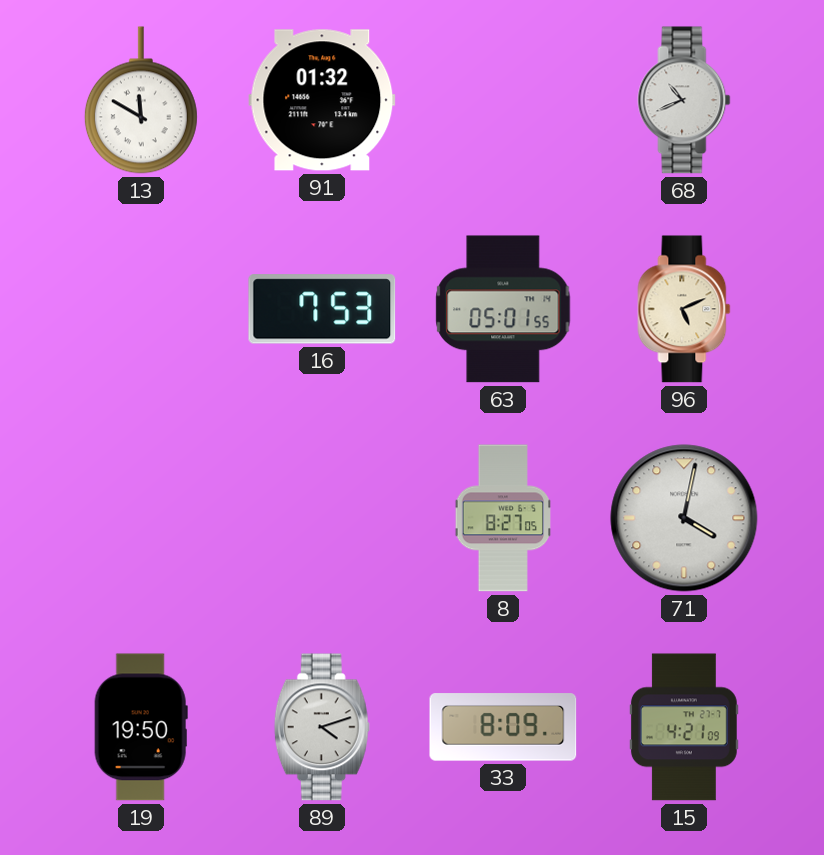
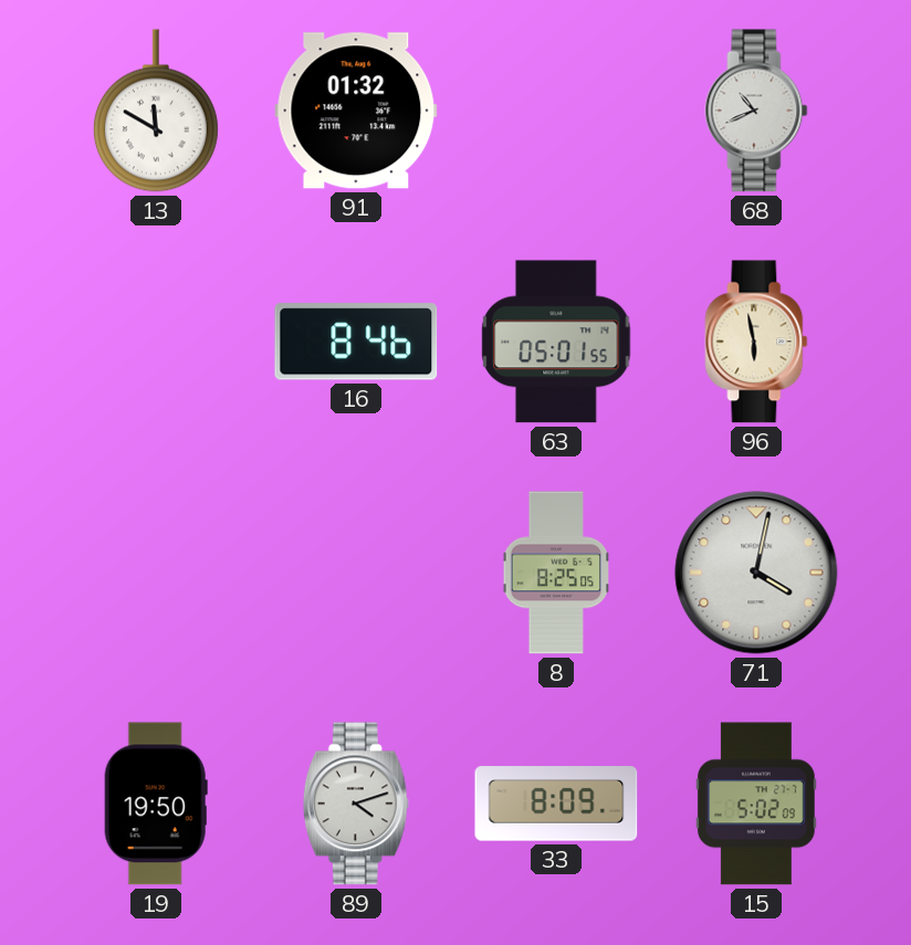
16: 7:53 -> 8:46
96: 5:11 -> 5:58
8: 8:27 -> 8:25
15: 4:21 -> 5:02
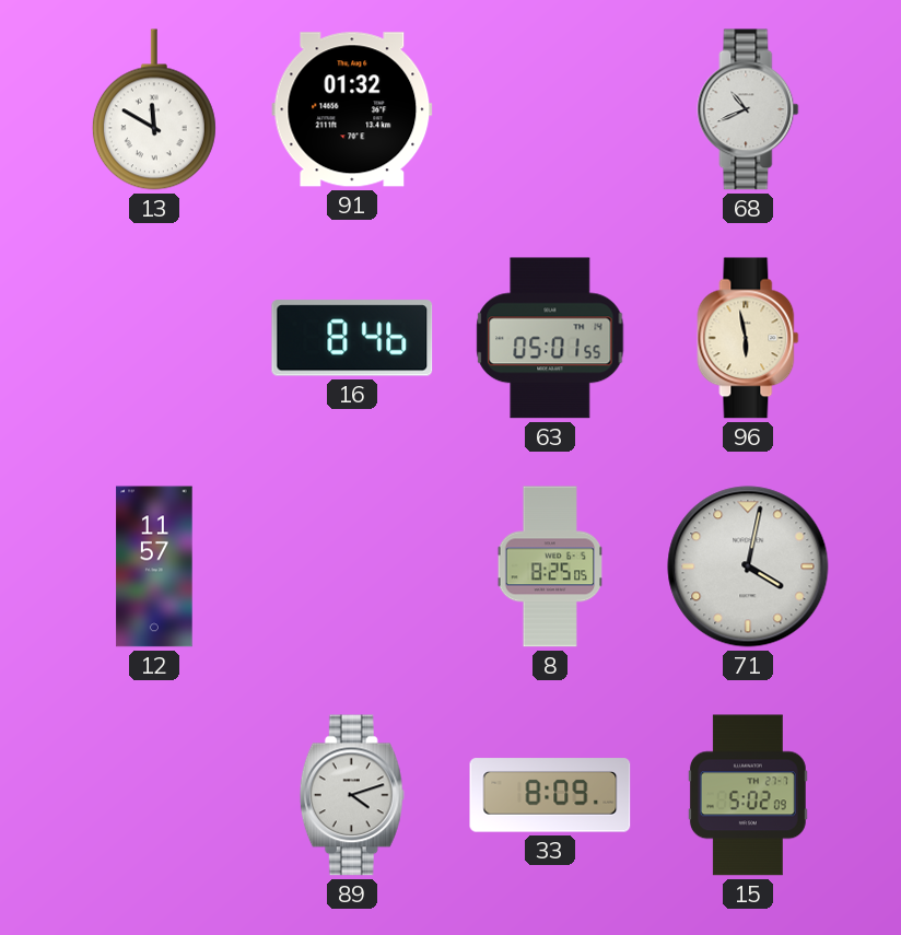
12: none -> 11:57
19: 19:50 -> none
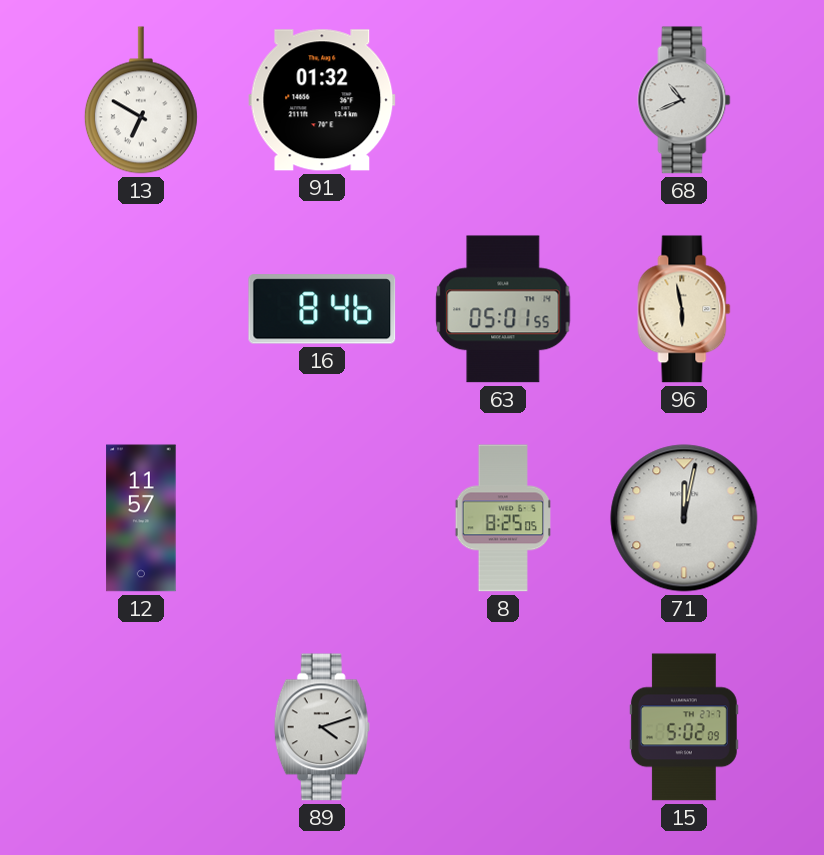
13: 11:50 -> 6:50
71: 4:02 -> 12:02
33: 8:09 -> none
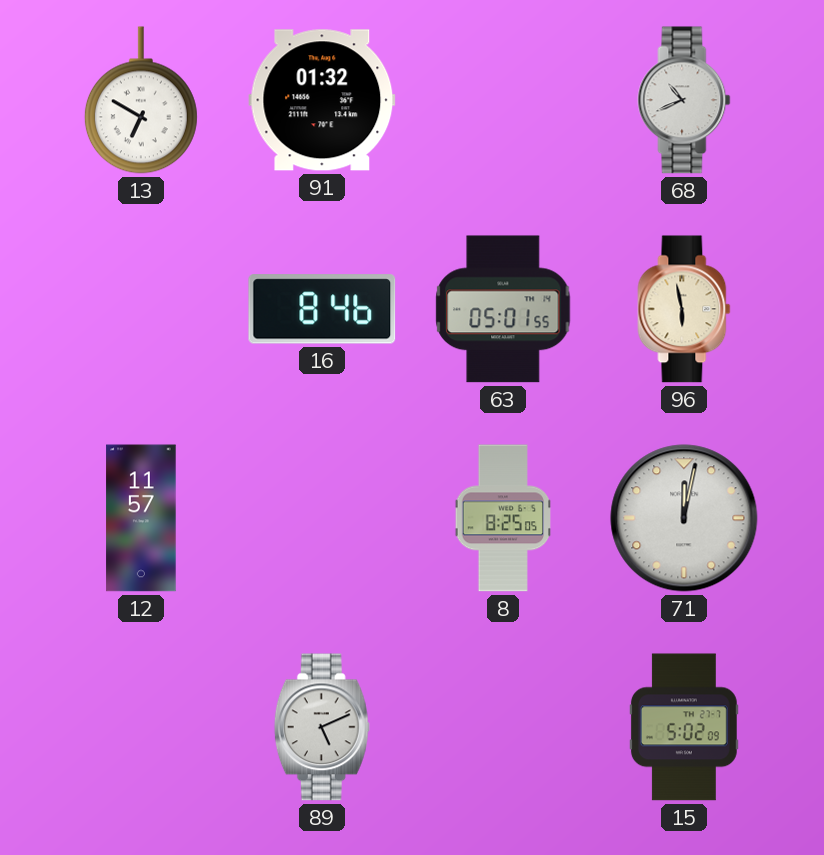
89: 4:12 -> 5:11
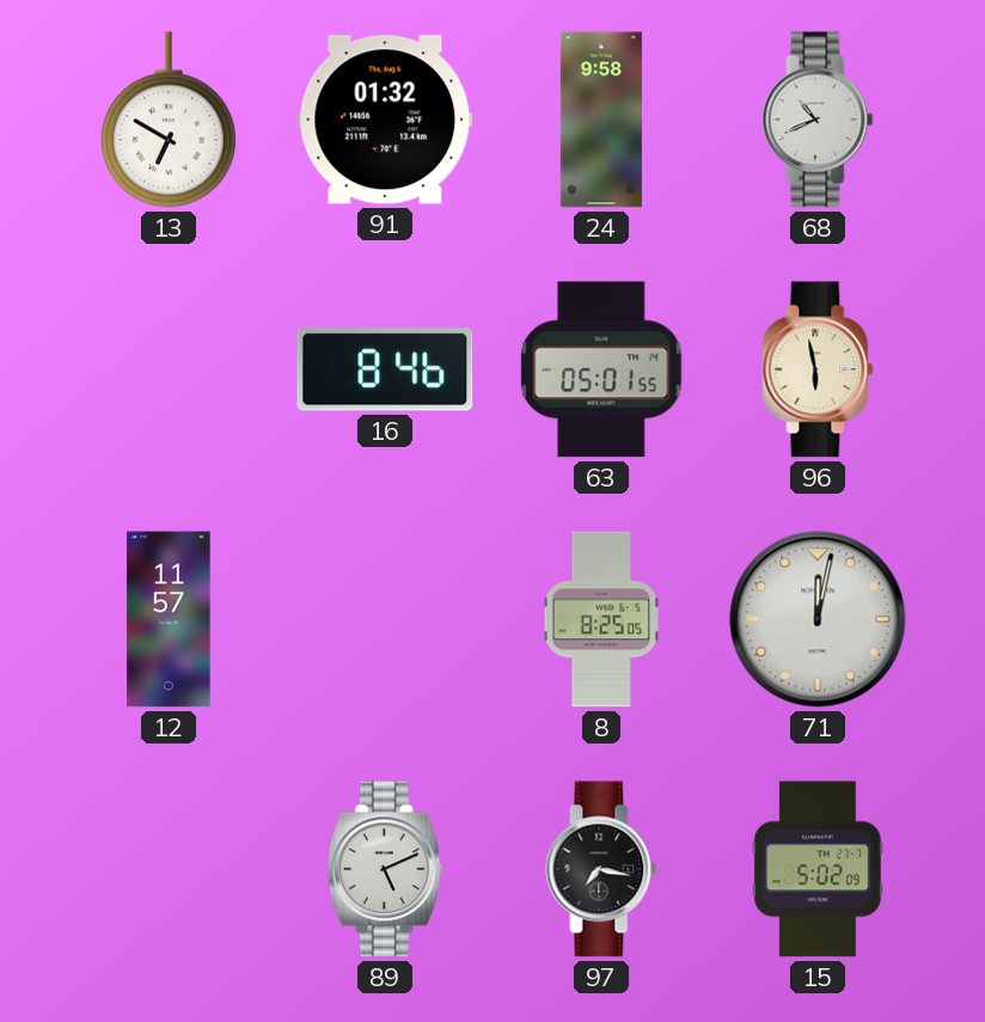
24: none -> 9:58
97: none -> 7:17
